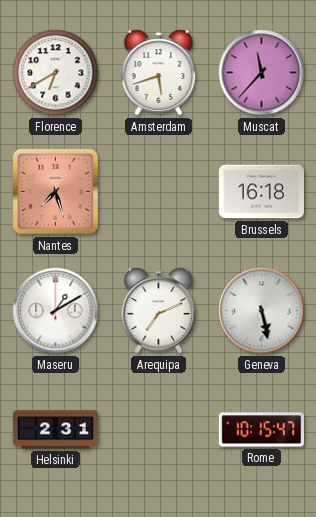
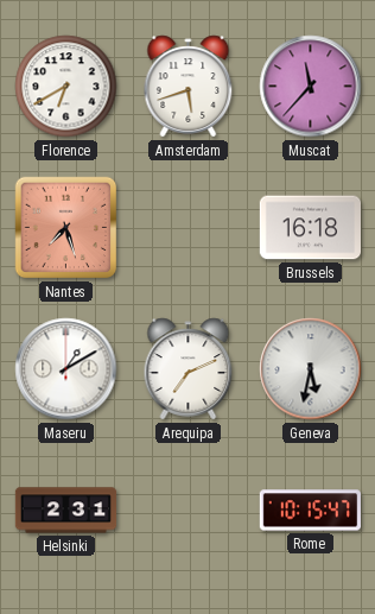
Geneva: 5:28 -> 5:32
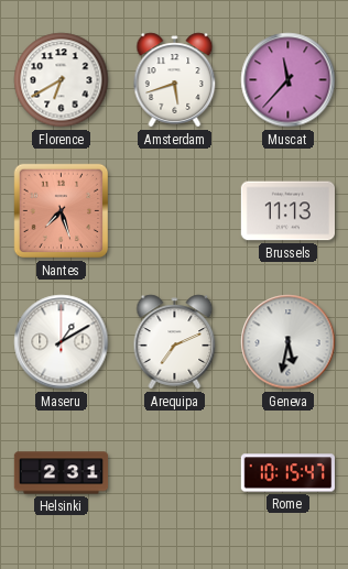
Brussels: 16:18 -> 11:13
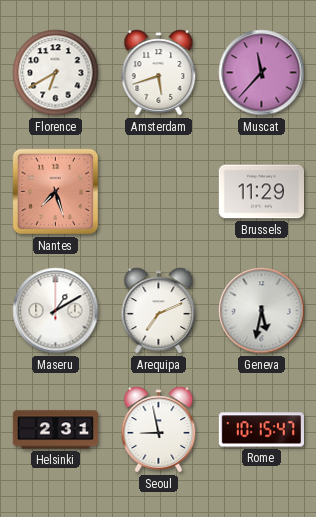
Brussels: 11:13 -> 11:29
Seoul: none -> 8:58
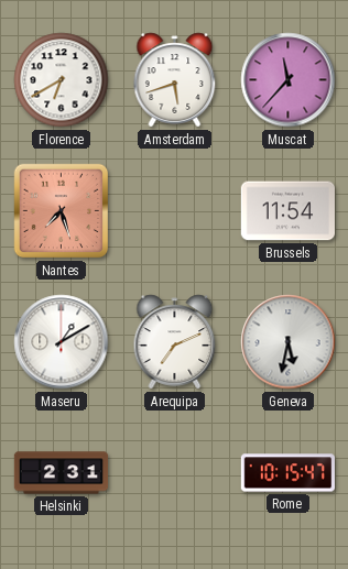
Brussels: 11:29 -> 11:54
Seoul: 8:58 -> none
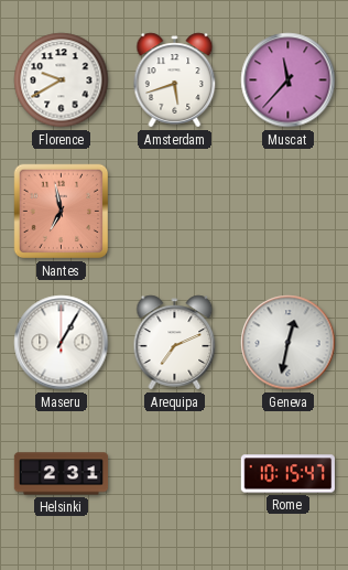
Florence: 6:40 -> 9:40
Nantes: 7:27 -> 6:58
Brussels: 11:54 -> none
Maseru: 1:10 -> 1:05
Geneva: 5:32 -> 12:32
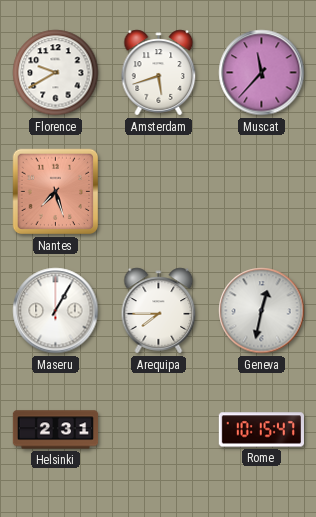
Nantes: 6:58 -> 7:27
Arequipa: 7:11 -> 7:45
